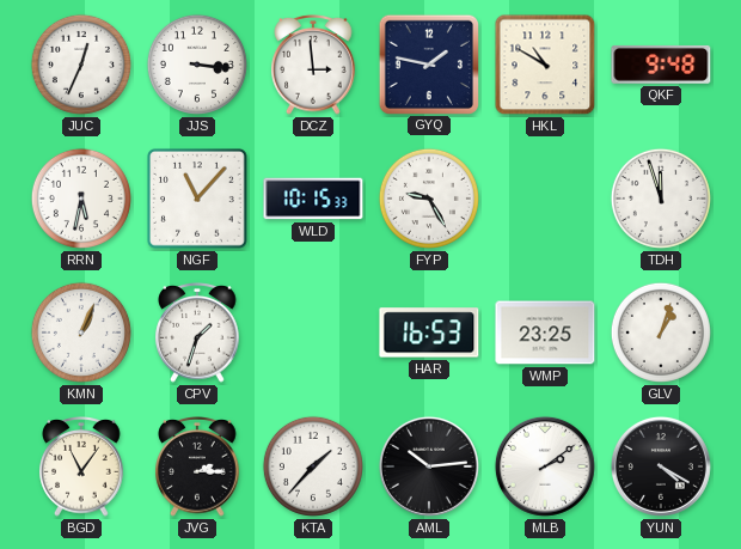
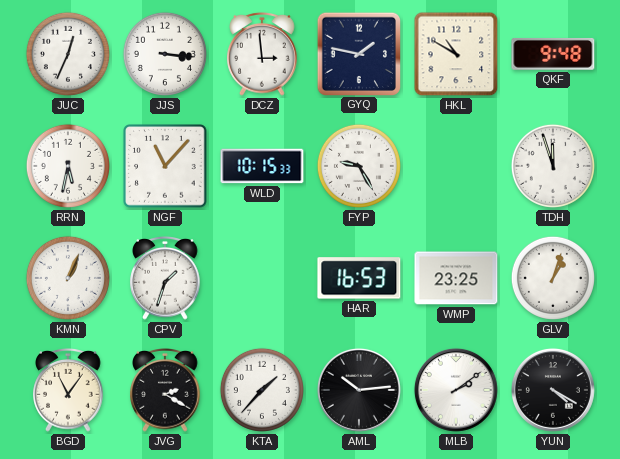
JVG: 2:15 -> 2:20
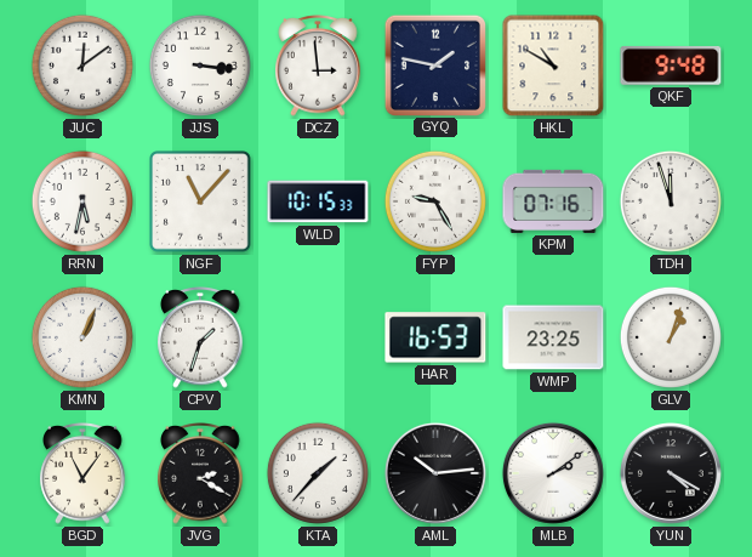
JUC: 12:34 -> 12:09
KPM: none -> 07:16
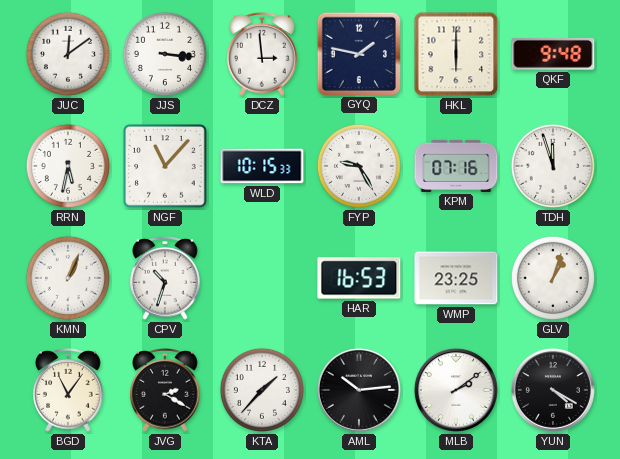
HKL: 10:50 -> 6:00
CPV: 1:33 -> 10:33
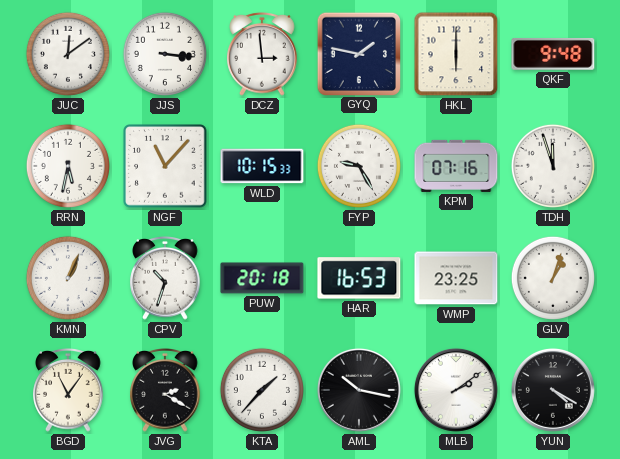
PUW: none -> 20:18
AML: 10:14 -> 10:17
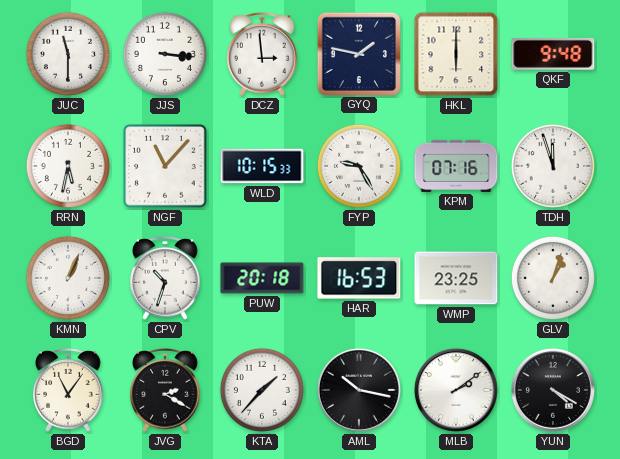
JUC: 12:09 -> 11:30
